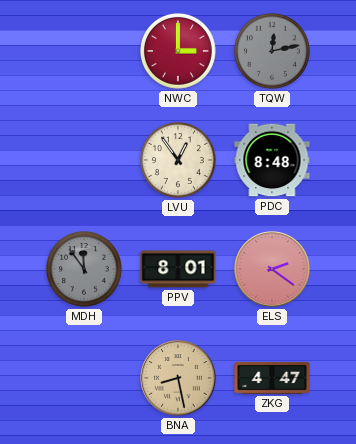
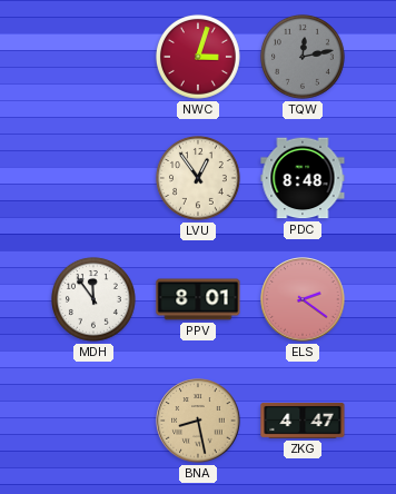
NWC: 3:00 -> 3:03
MDH dial: grey -> white
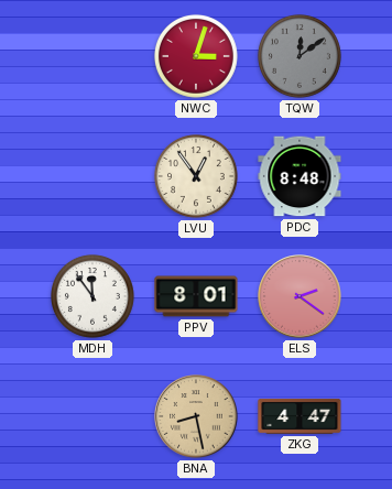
TQW: 12:13 -> 12:09
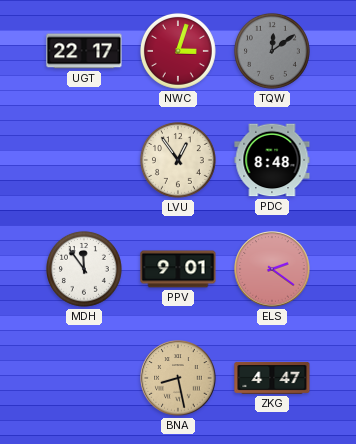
UGT: none -> 22:17
PPV: 8:01 -> 9:01
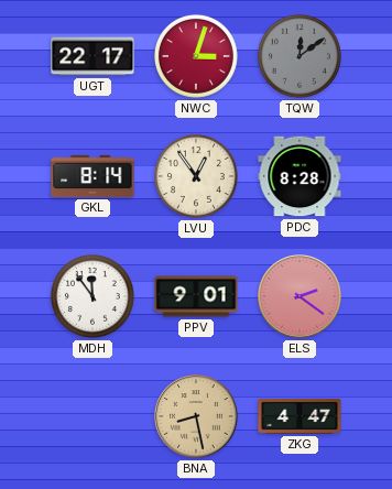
GKL: none -> 8:14
PDC: 8:48 -> 8:28
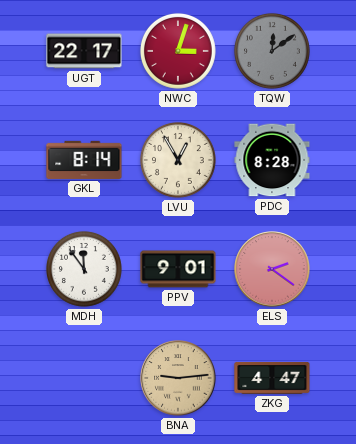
LVU: 12:54 -> 12:55
BNA: 8:28 -> 9:14
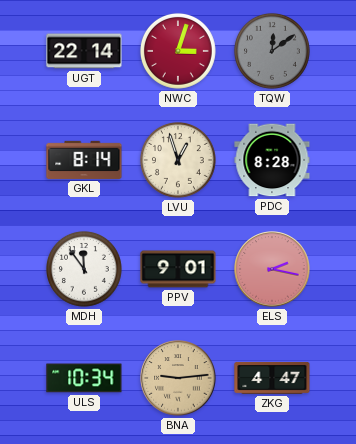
UGT: 22:17 -> 22:14
LVU: 12:55 -> 12:57
ELS: 2:21 -> 2:17
ULS: none -> 10:34
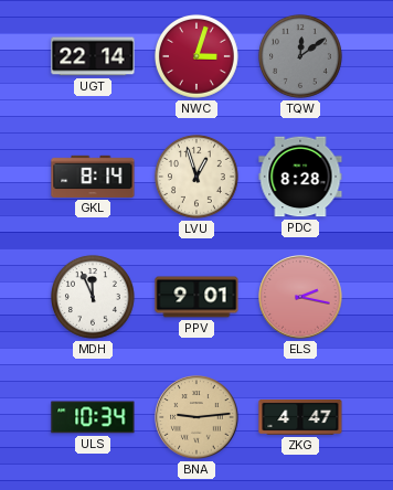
MDH: 11:54 -> 11:56
